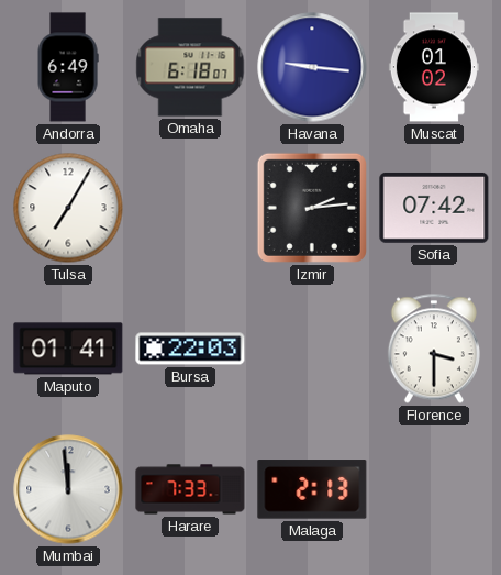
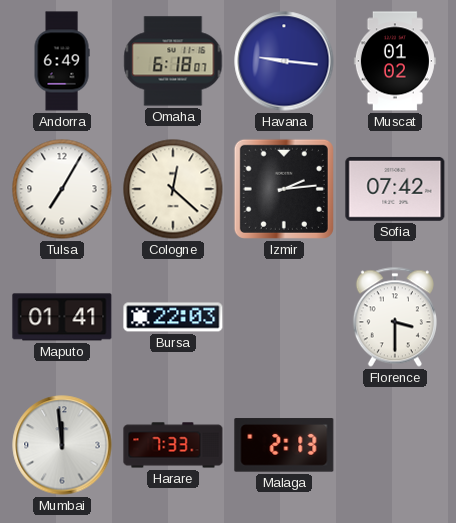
Cologne: none -> 12:22
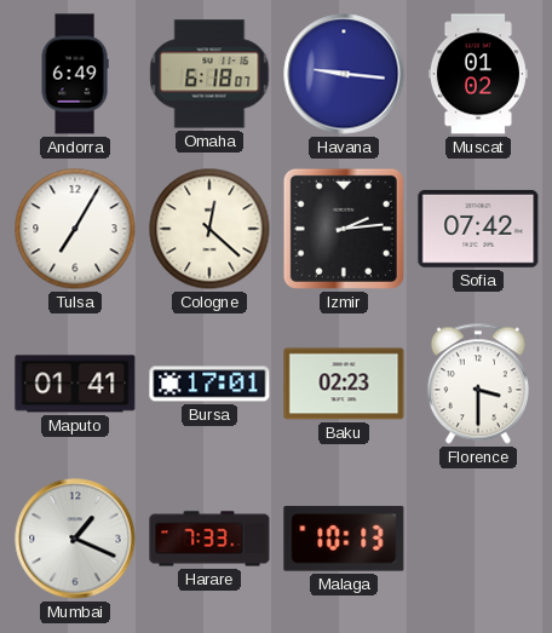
Bursa: 22:03 -> 17:01
Baku: none -> 02:23
Mumbai: 11:59 -> 1:19
Malaga: 2:13 -> 10:13
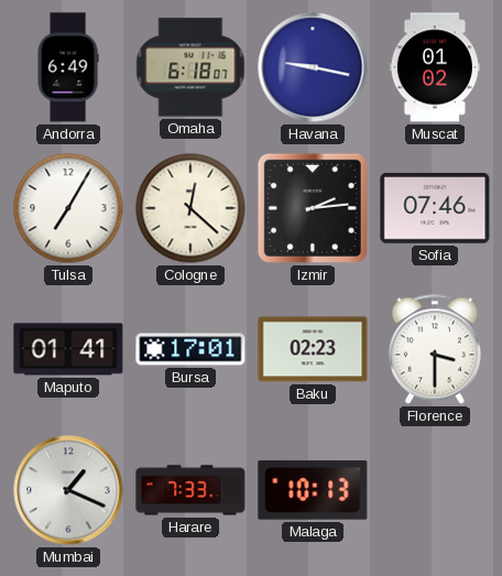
Havana: 9:16 -> 9:17
Sofia: 07:42 -> 07:46
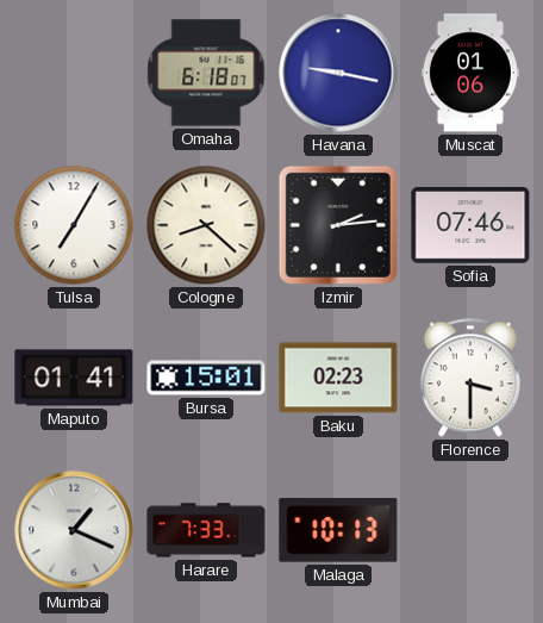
Andorra: 6:49 -> none
Muscat: 01:02 -> 01:06
Cologne: 12:22 -> 8:22
Bursa: 17:01 -> 15:01
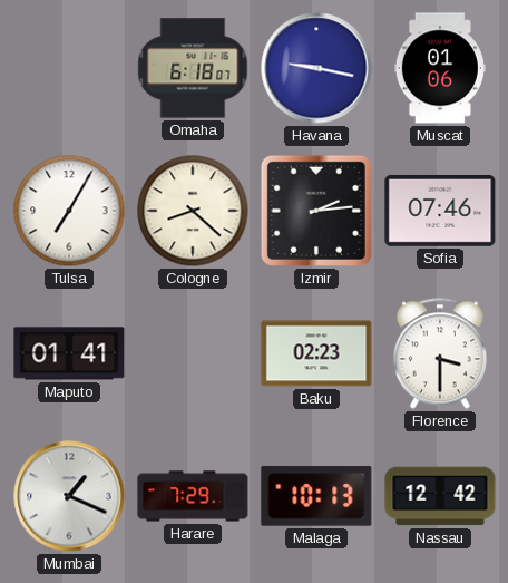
Bursa: 15:01 -> none
Harare: 7:33 -> 7:29
Nassau: none -> 12:42
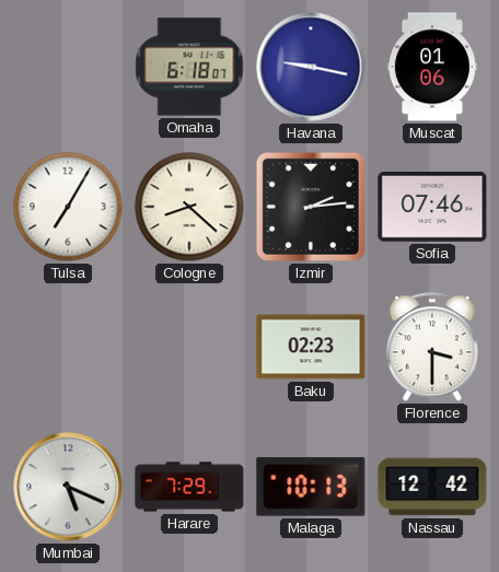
Maputo: 01:41 -> none
Mumbai: 1:19 -> 5:19
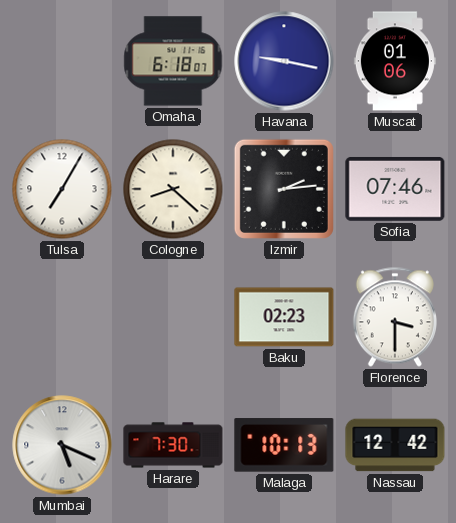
Harare: 7:29 -> 7:30
